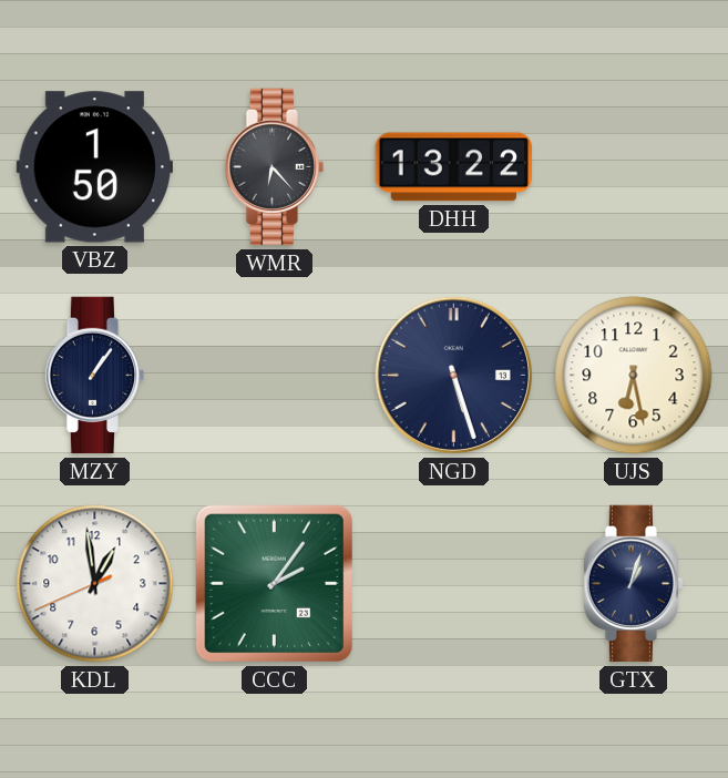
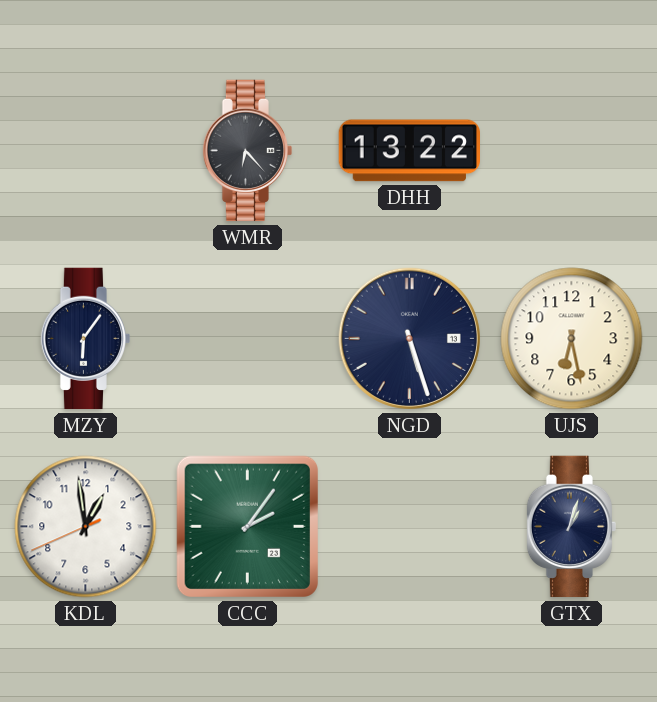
VBZ: 1:50 -> none
MZY: 1:06 -> 6:06
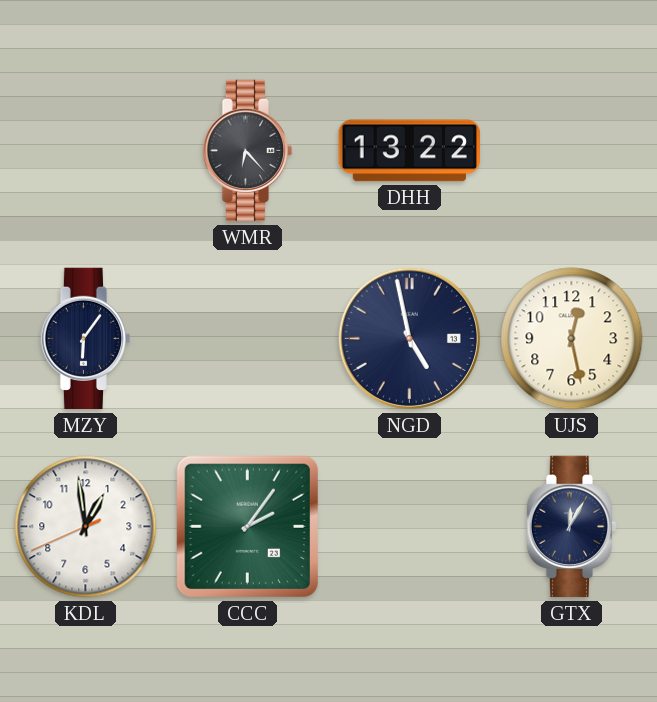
NGD: 5:27 -> 4:58
UJS: 6:28 -> 12:28
GTX: 1:03 -> 12:05
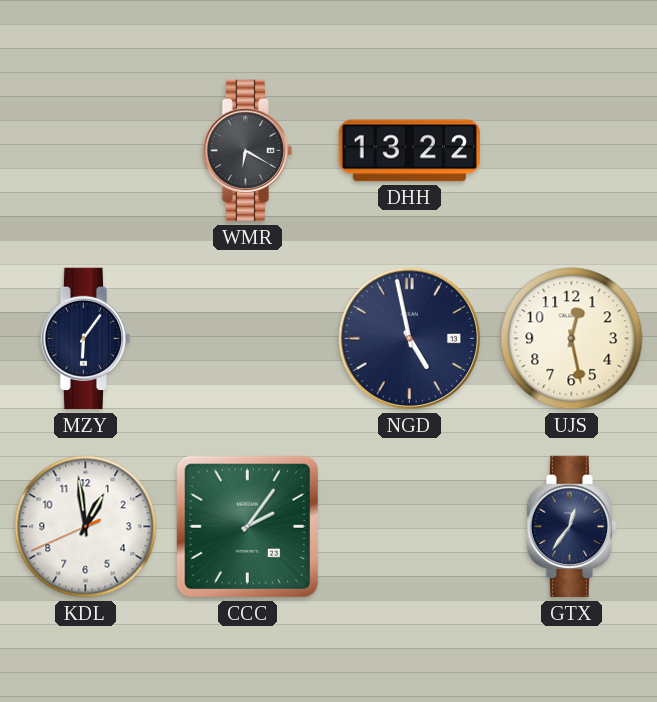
WMR: 6:23 -> 6:20
GTX: 12:05 -> 12:36
